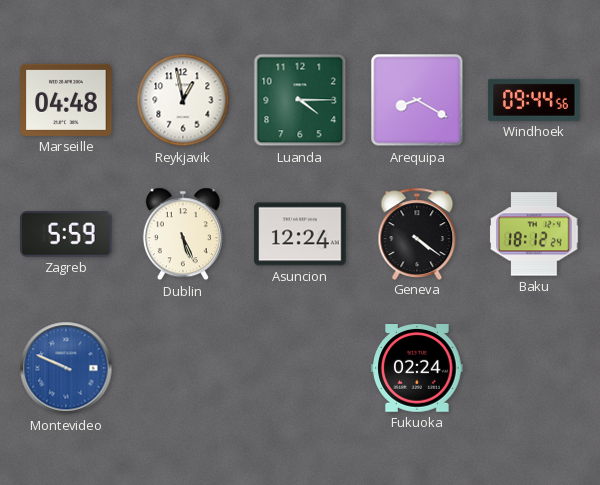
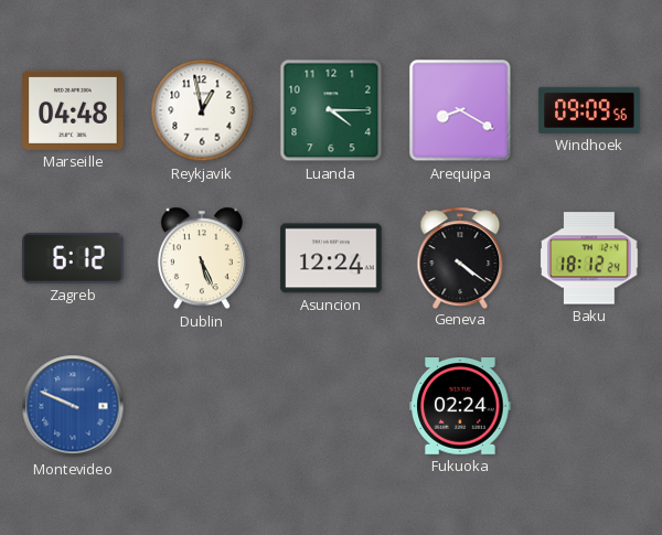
Windhoek: 09:44 -> 09:09
Zagreb: 5:59 -> 6:12
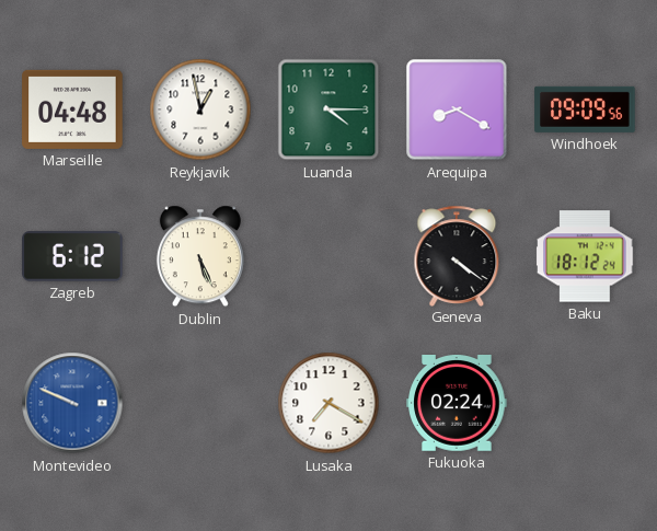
Asuncion: 12:24 -> none
Lusaka: none -> 7:20
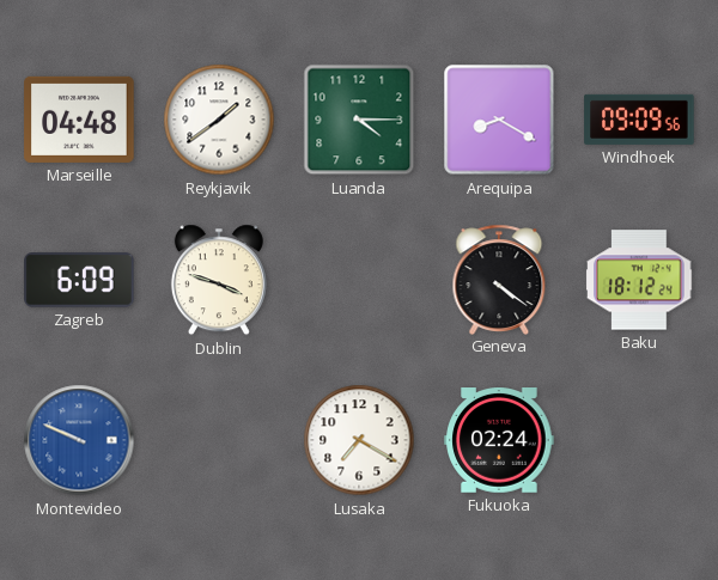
Reykjavik: 12:58 -> 1:39
Zagreb: 6:12 -> 6:09
Dublin: 5:26 -> 3:48
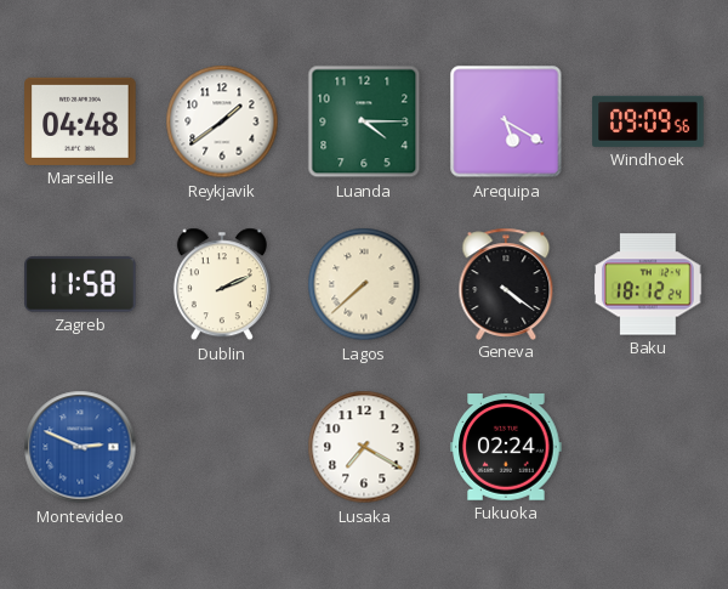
Arequipa: 8:20 -> 5:20
Zagreb: 6:09 -> 11:58
Dublin: 3:48 -> 2:11
Lagos: none -> 7:38
Montevideo: 9:49 -> 2:49
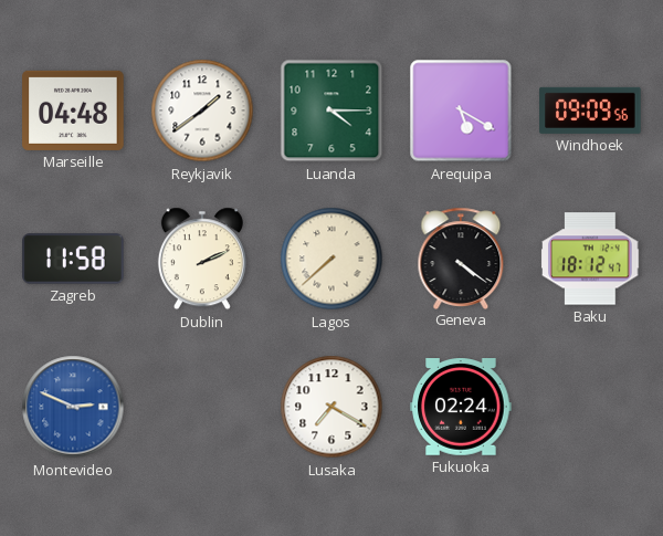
Baku: 18:12:24 -> 18:12:47
